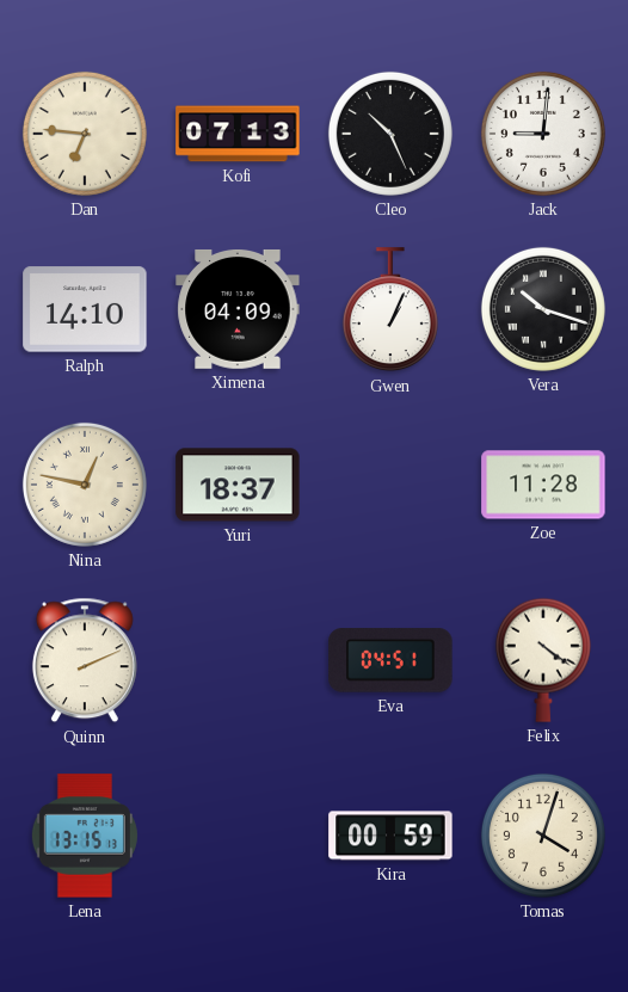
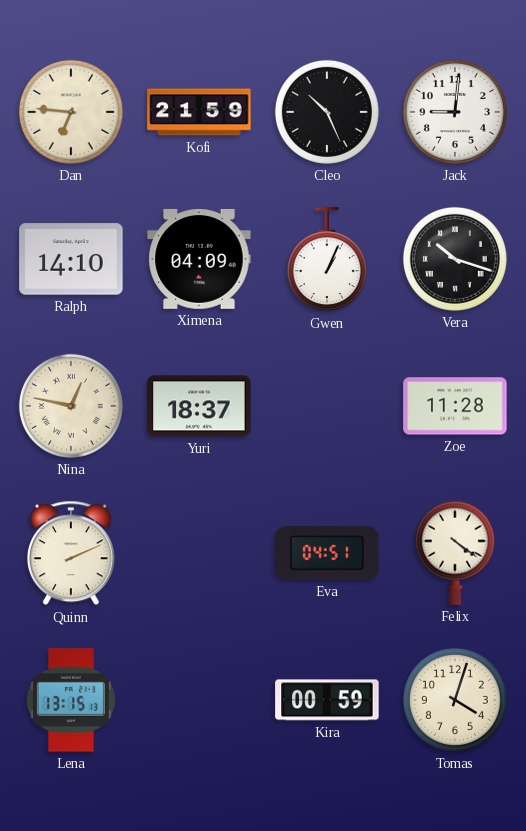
Kofi: 07:13 -> 21:59
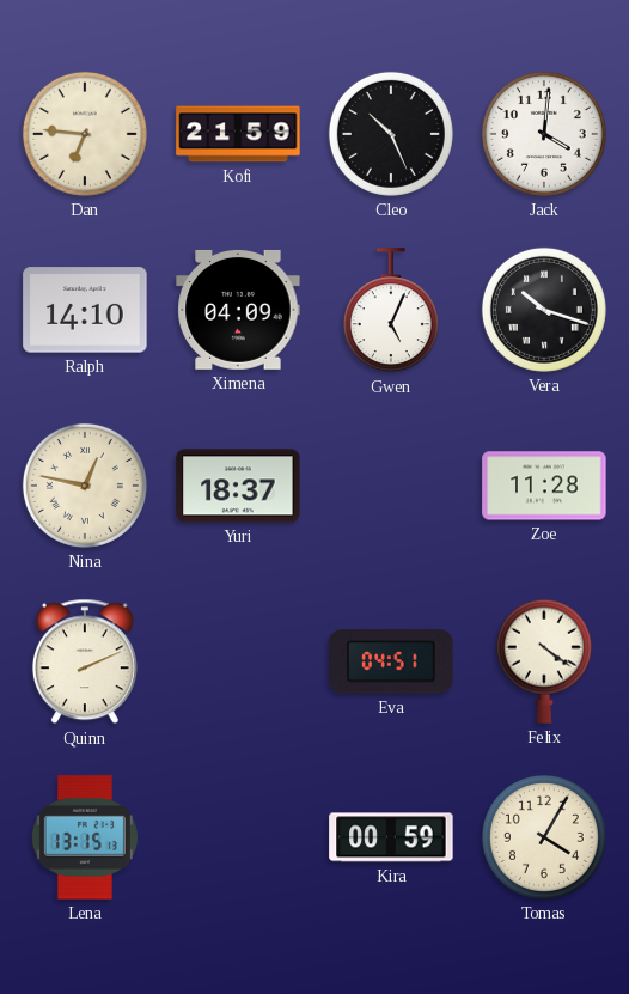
Jack: 9:01 -> 4:01
Gwen: 1:04 -> 5:04
Tomas: 4:03 -> 4:05
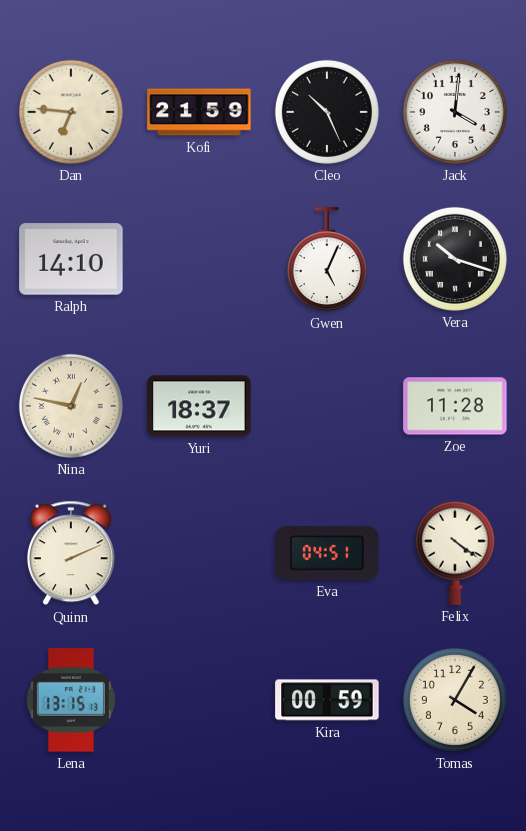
Ximena: 04:09 -> none
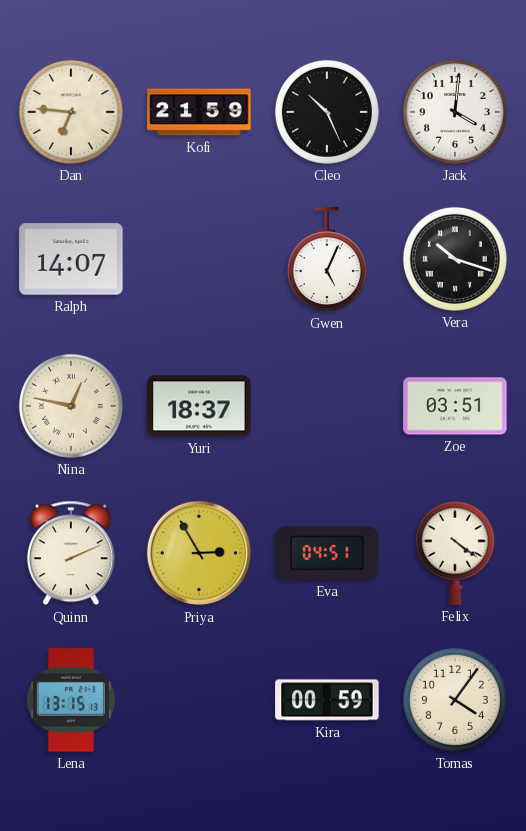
Ralph: 14:10 -> 14:07
Zoe: 11:28 -> 03:51
Priya: none -> 2:55
Tomas: 4:05 -> 4:06
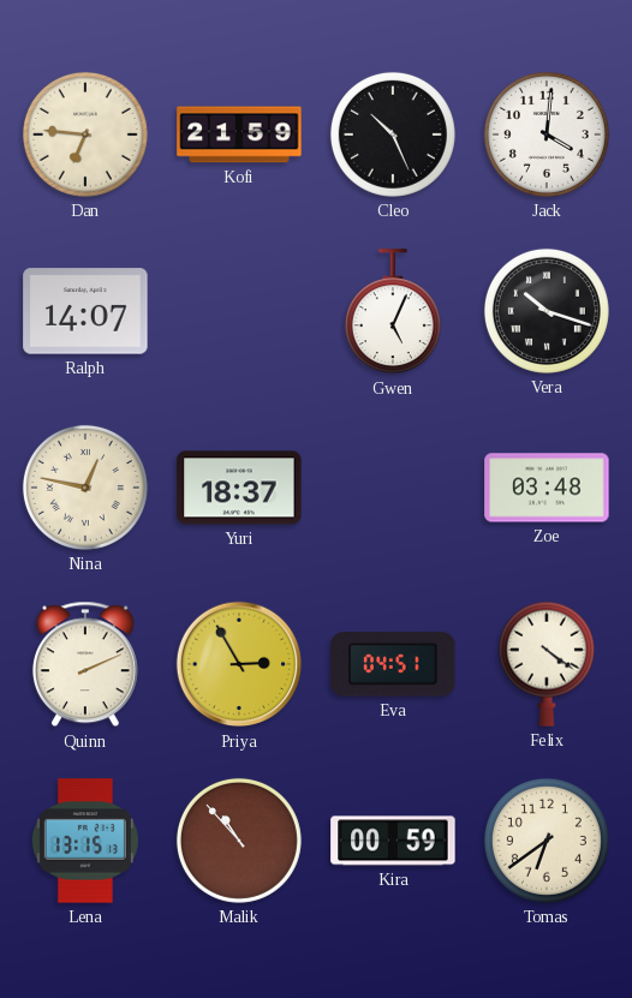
Zoe: 03:51 -> 03:48
Malik: none -> 10:53
Tomas: 4:06 -> 6:39
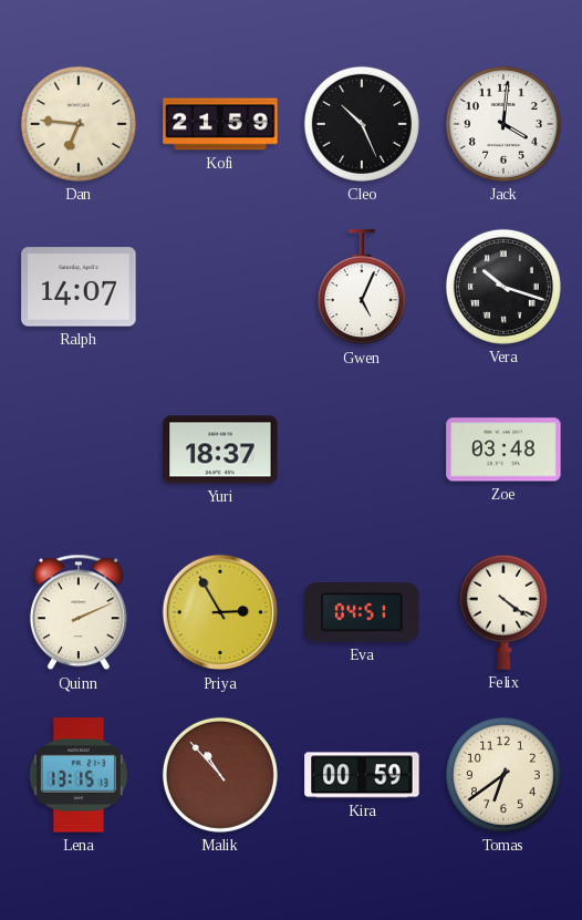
Nina: 12:47 -> none
